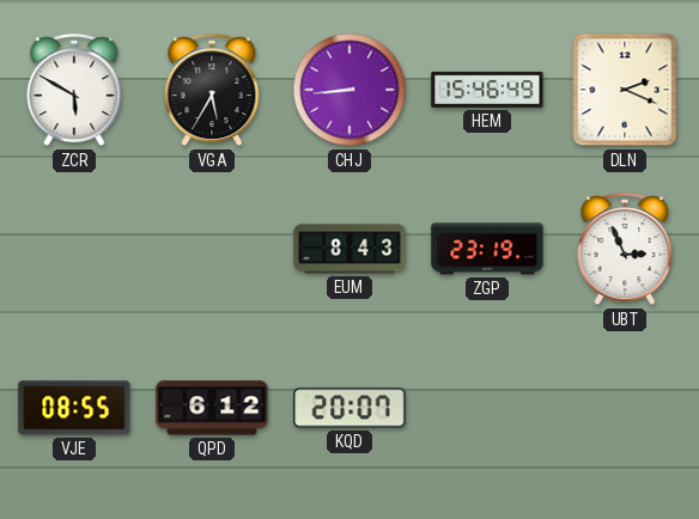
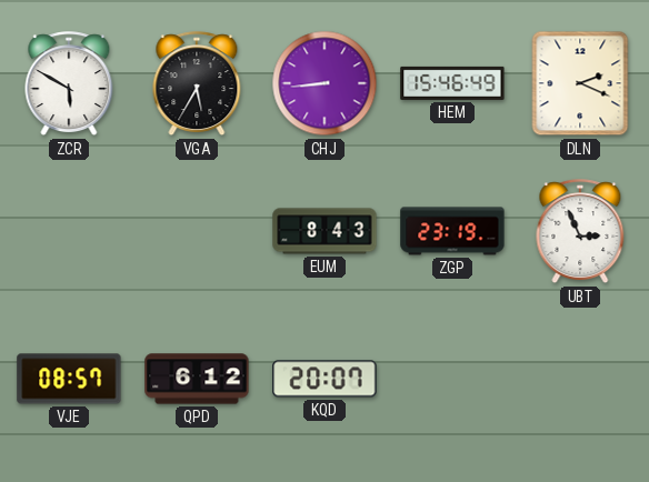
VJE: 08:55 -> 08:57
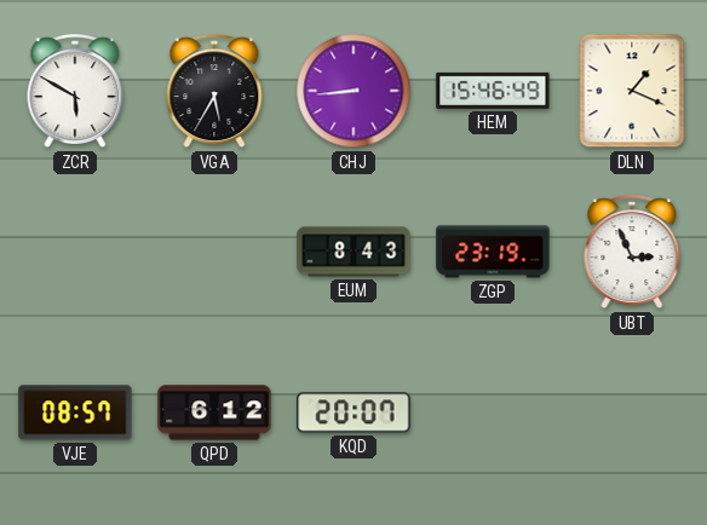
DLN: 2:19 -> 1:19
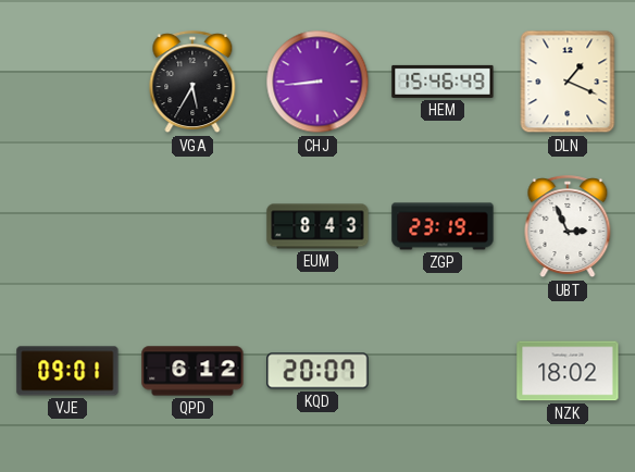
ZCR: 5:50 -> none
VJE: 08:57 -> 09:01
NZK: none -> 18:02
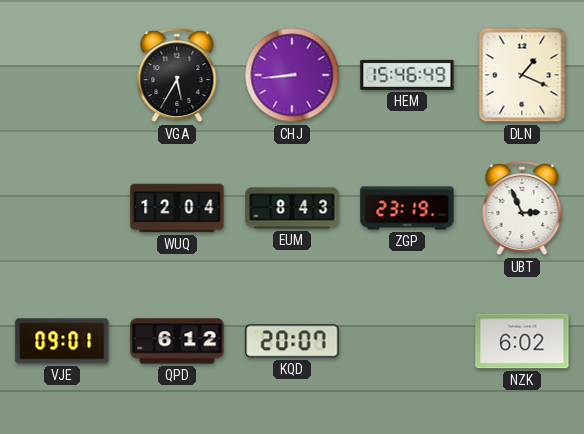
WUQ: none -> 12:04
NZK: 18:02 -> 6:02
